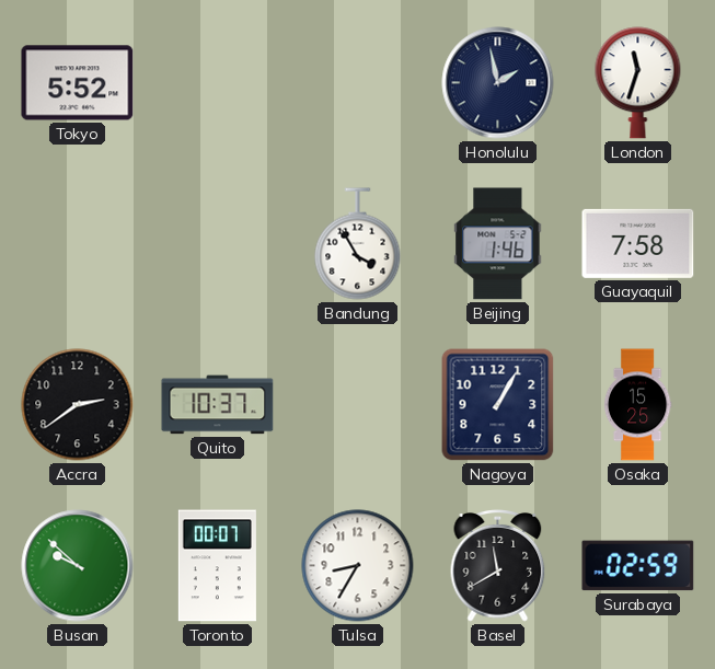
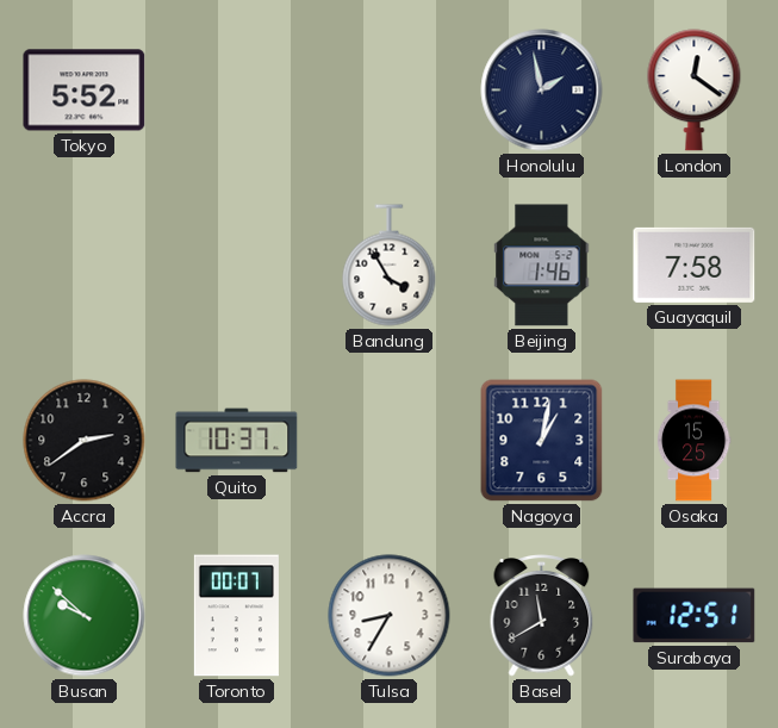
London: 11:33 -> 12:21
Nagoya: 1:05 -> 1:02
Surabaya: 02:59 -> 12:51
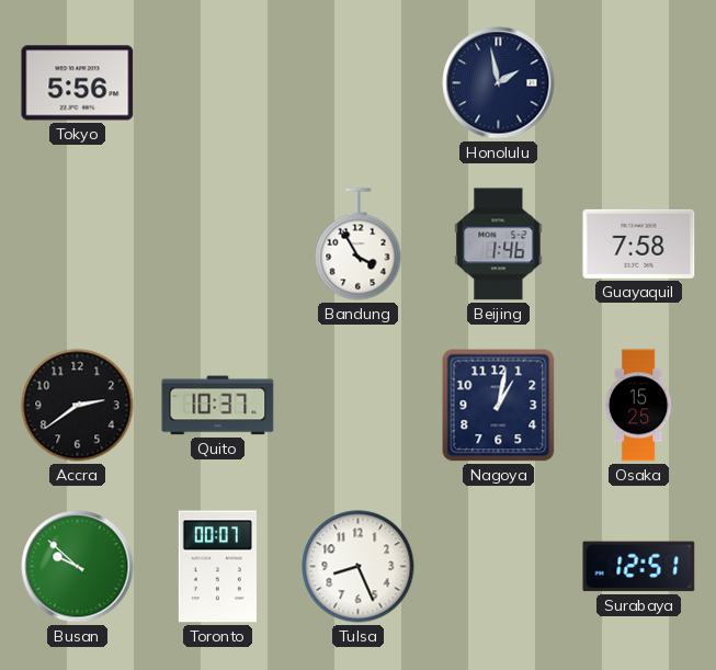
Tokyo: 5:52 -> 5:56
London: 12:21 -> none
Tulsa: 8:35 -> 8:26
Basel: 11:40 -> none
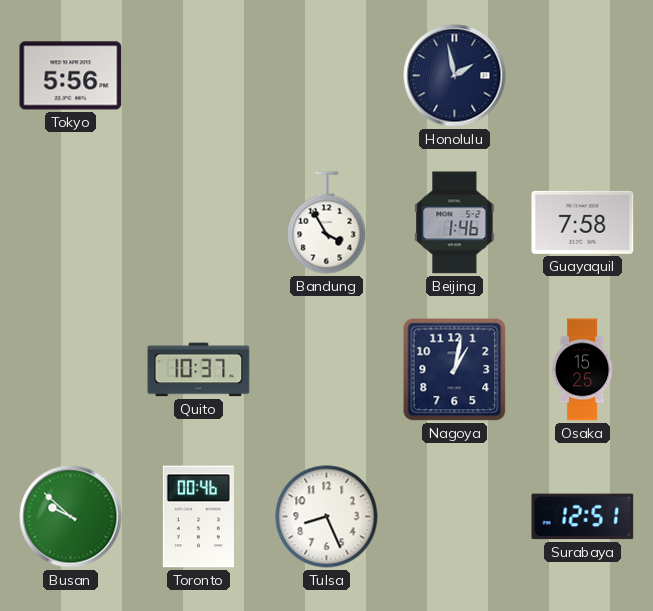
Accra: 2:39 -> none
Toronto: 00:07 -> 00:46
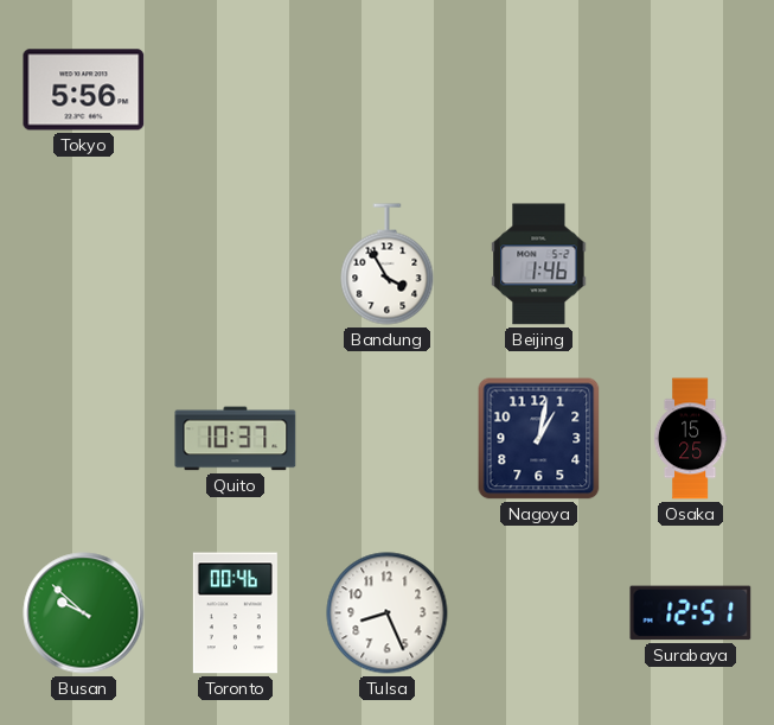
Honolulu: 1:58 -> none
Guayaquil: 7:58 -> none
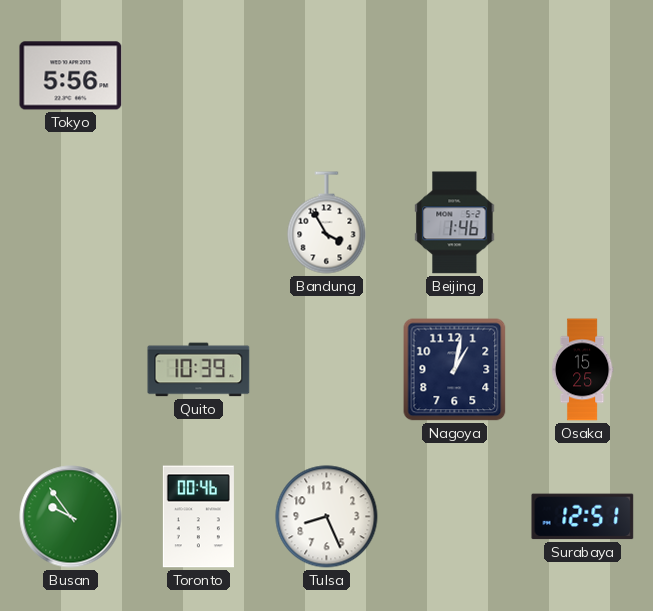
Quito: 10:37 -> 10:39
Busan: 9:52 -> 9:54
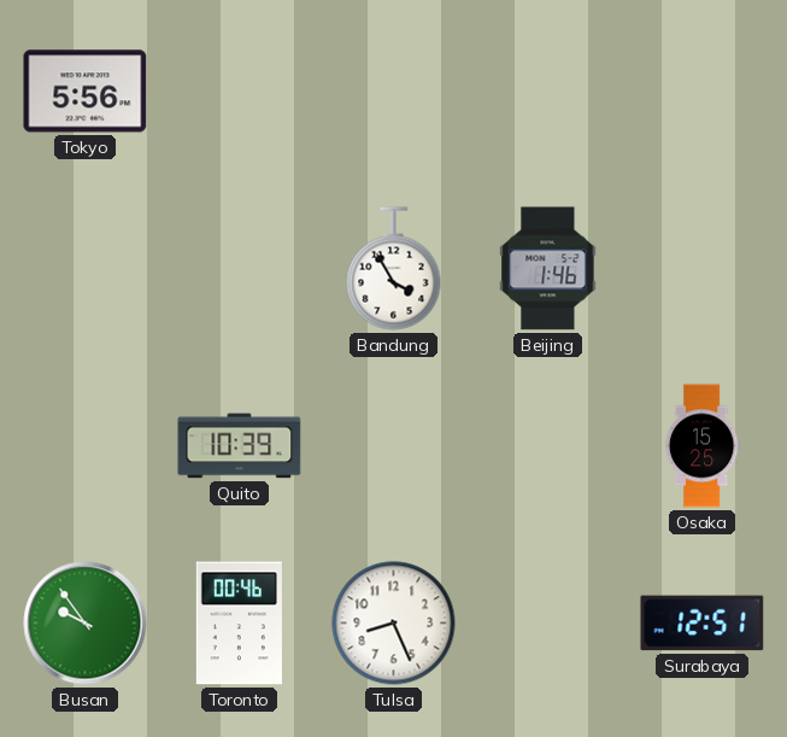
Nagoya: 1:02 -> none
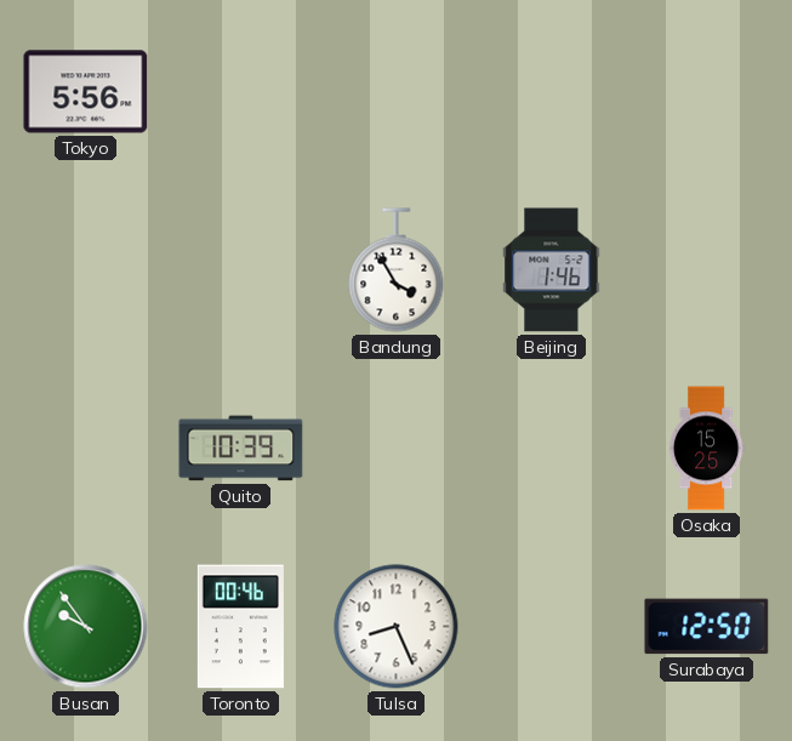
Surabaya: 12:51 -> 12:50
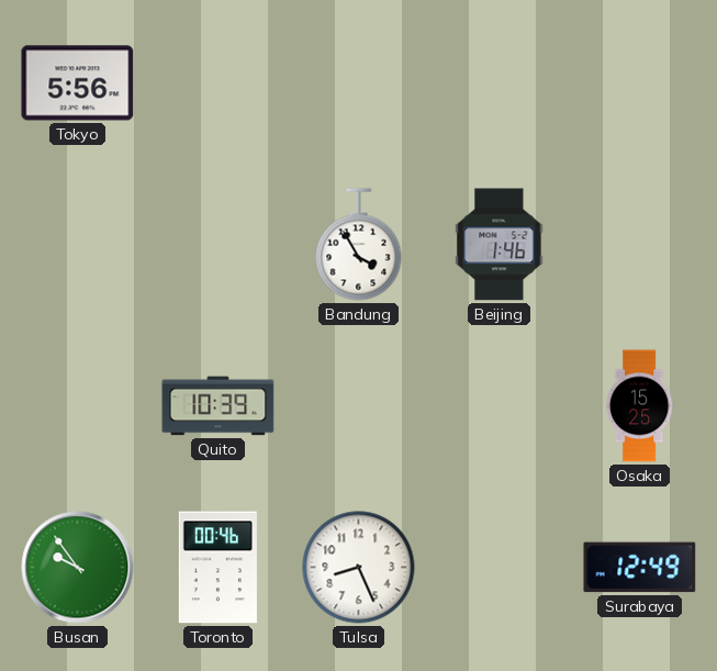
Surabaya: 12:50 -> 12:49
